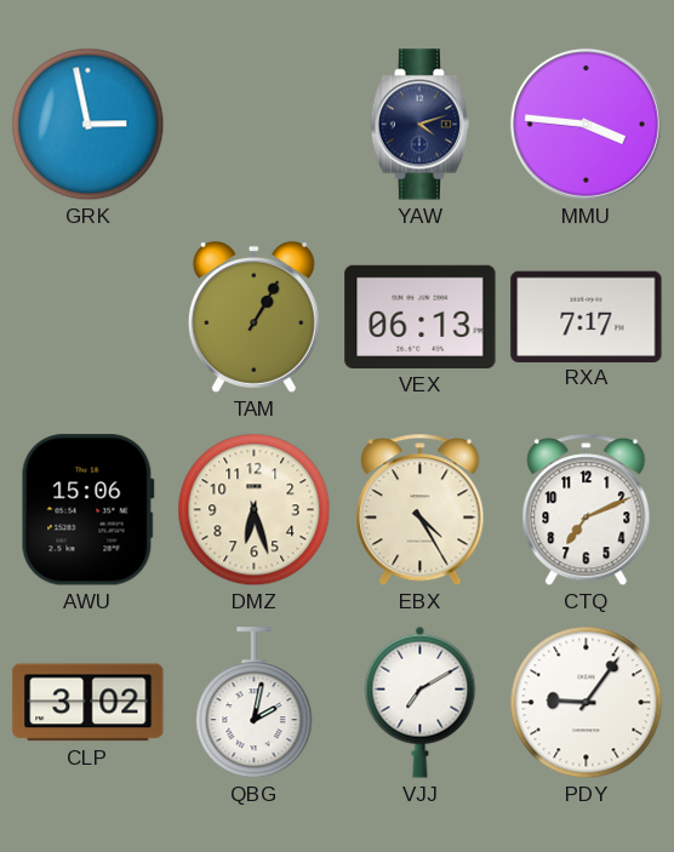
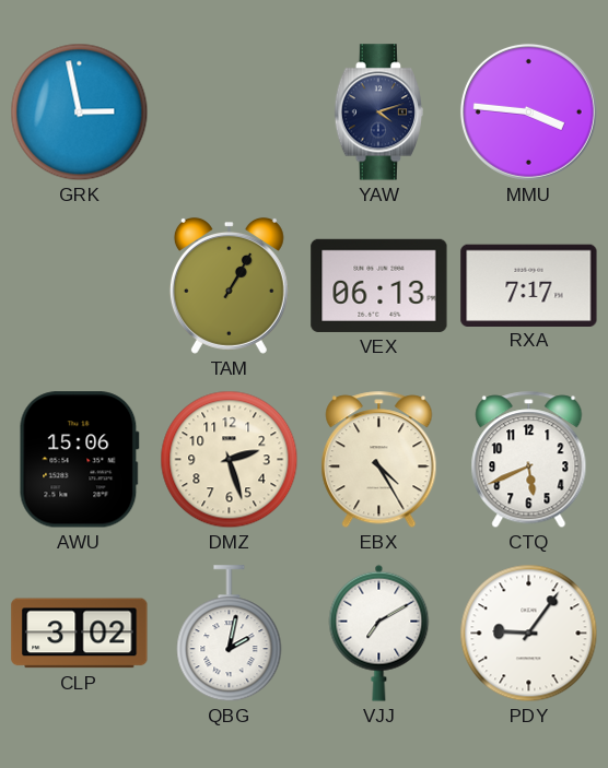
DMZ: 6:27 -> 2:27
CTQ: 7:11 -> 5:41
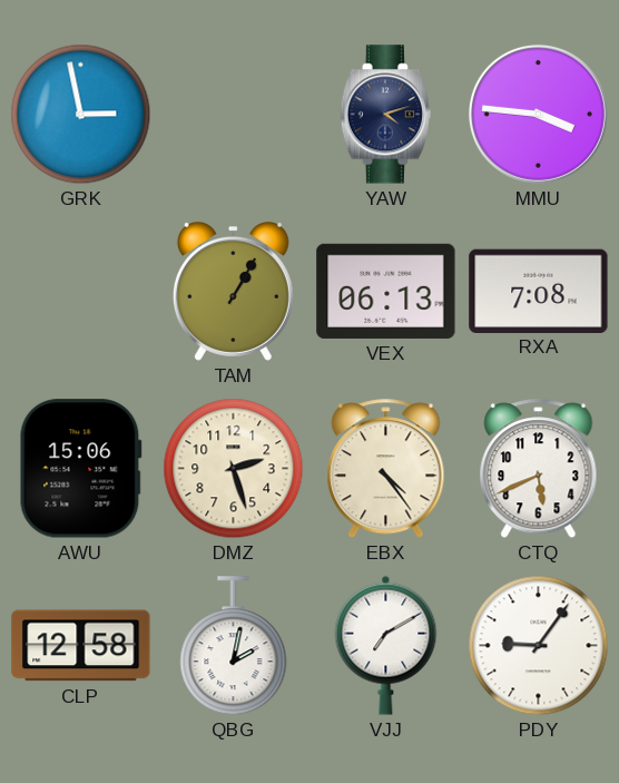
RXA: 7:17 -> 7:08
EBX: 4:25 -> 4:24
CLP: 3:02 -> 12:58
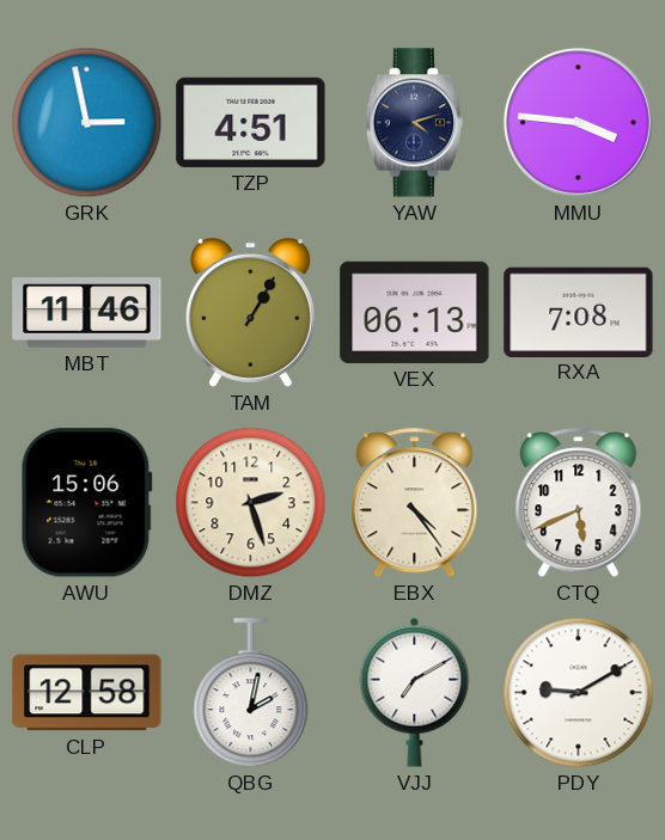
TZP: none -> 4:51
MBT: none -> 11:46
PDY: 9:06 -> 9:10
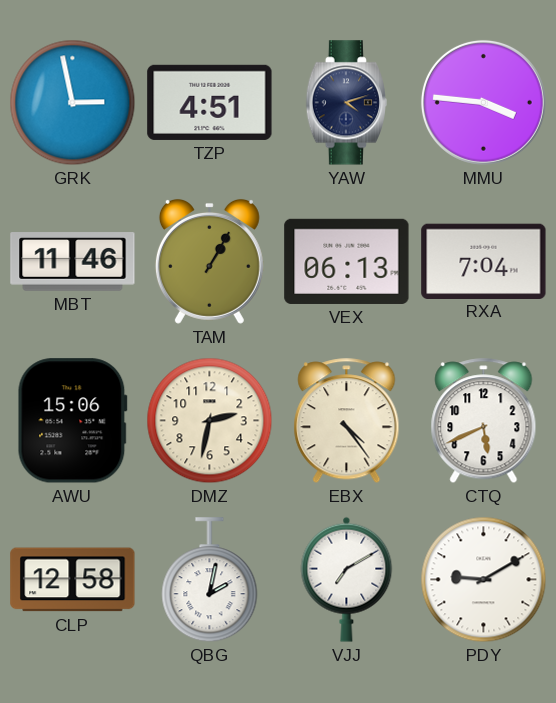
RXA: 7:08 -> 7:04
DMZ: 2:27 -> 2:32
